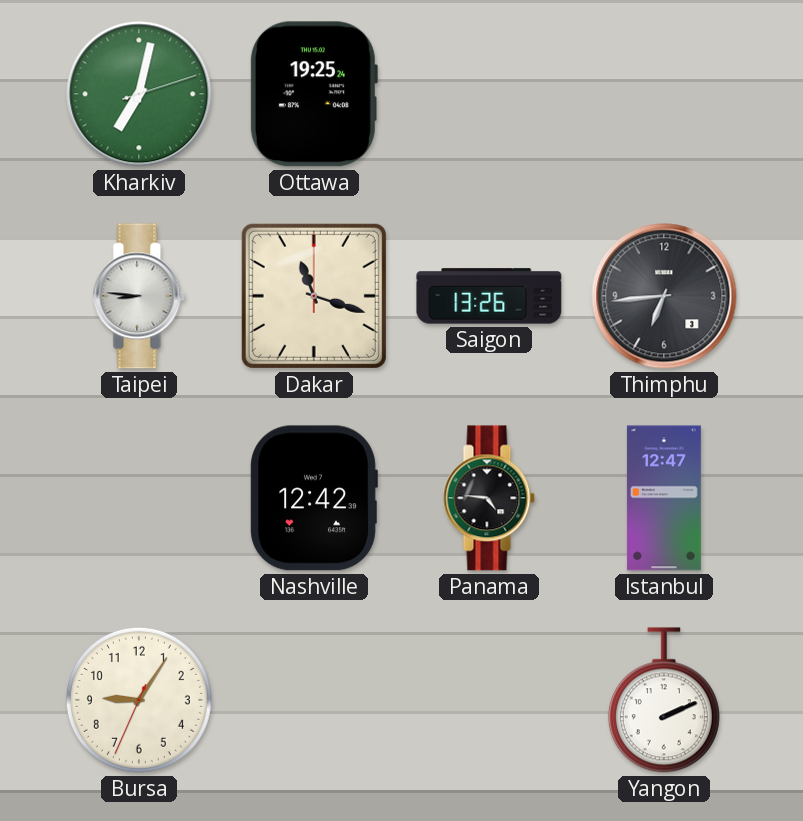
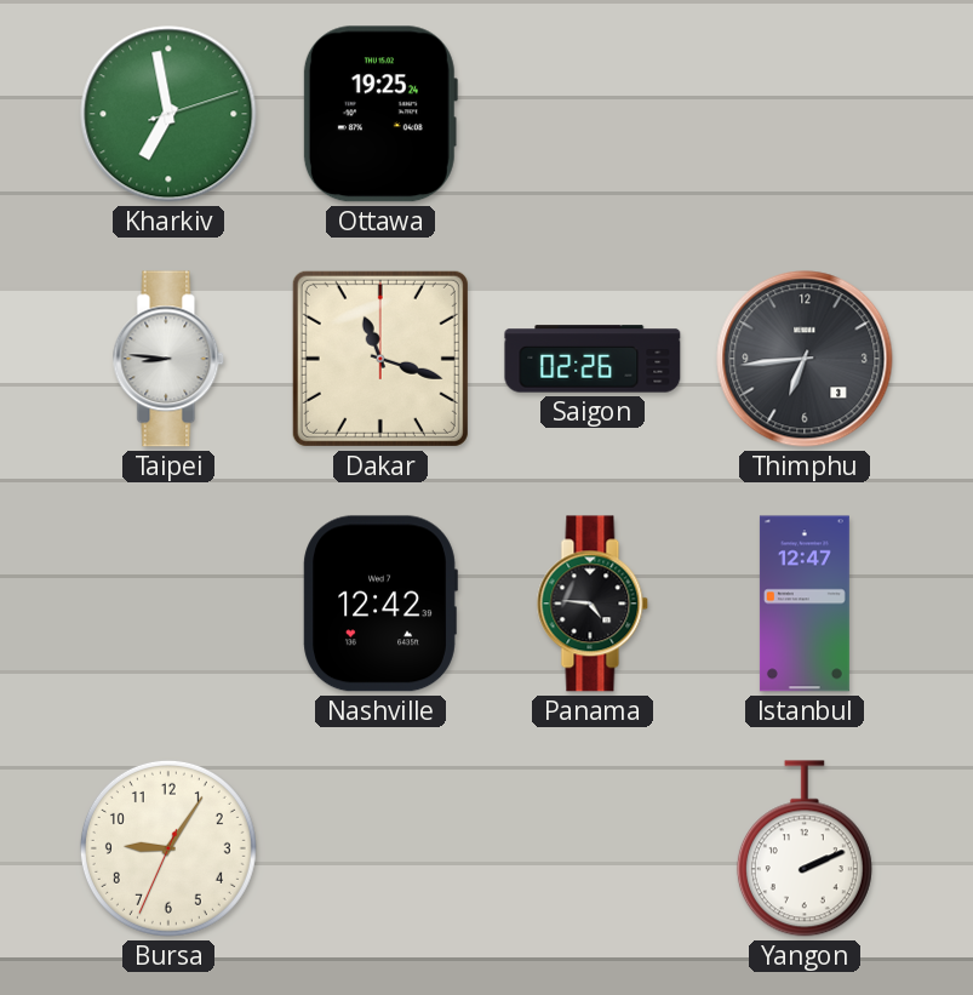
Kharkiv: 7:02 -> 6:58
Saigon: 13:26 -> 02:26
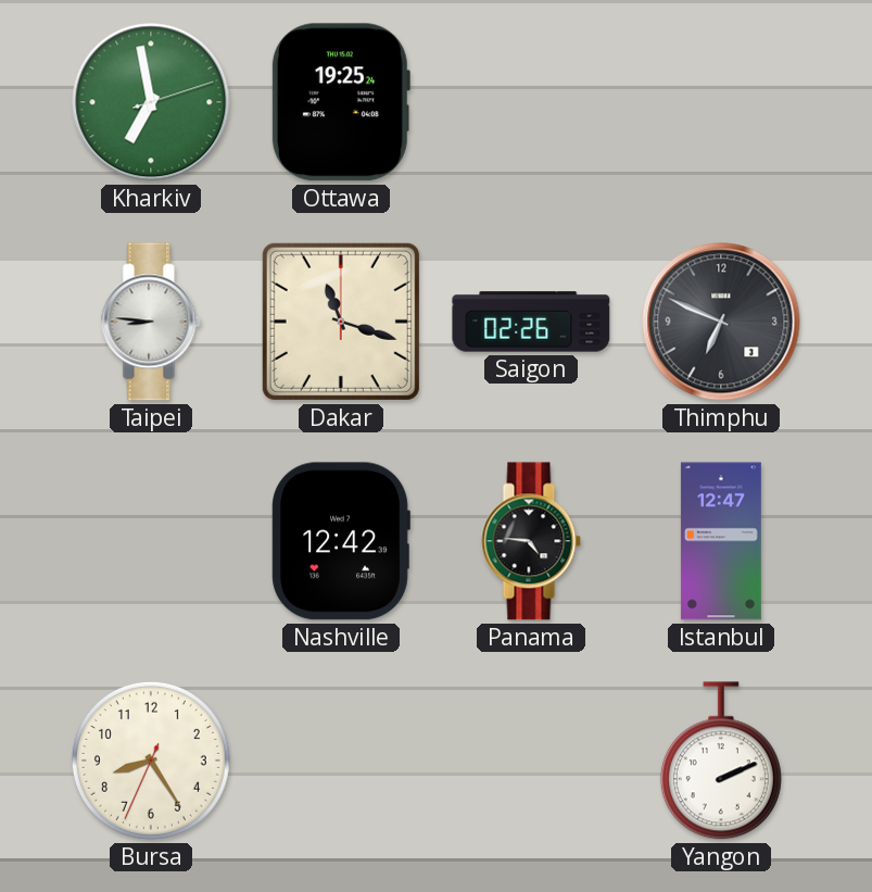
Thimphu: 6:44 -> 6:49
Bursa: 9:05 -> 8:24
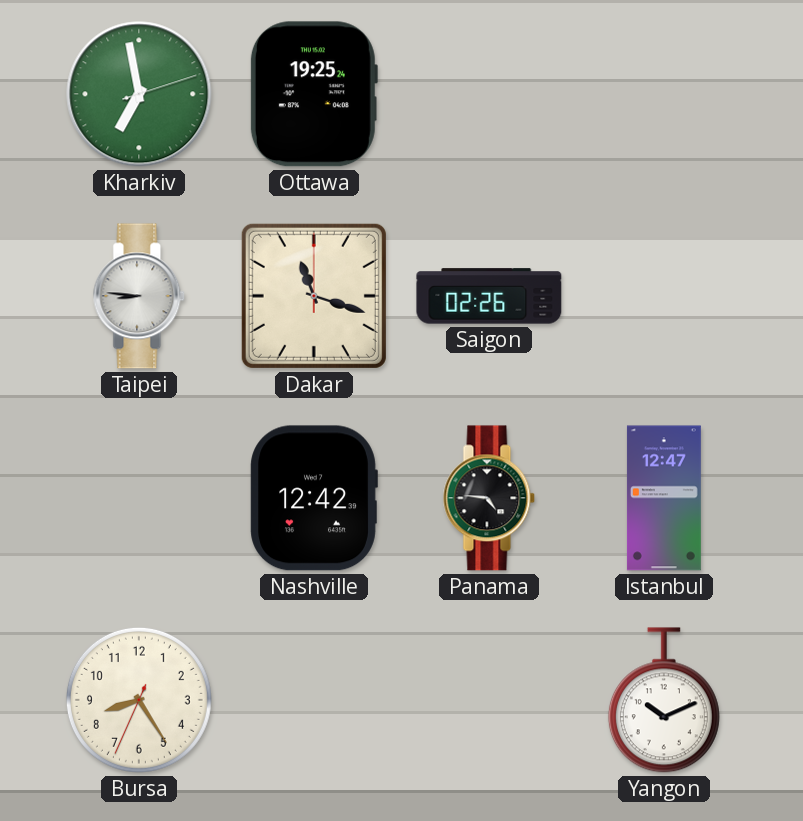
Thimphu: 6:49 -> none
Yangon: 2:11 -> 10:11
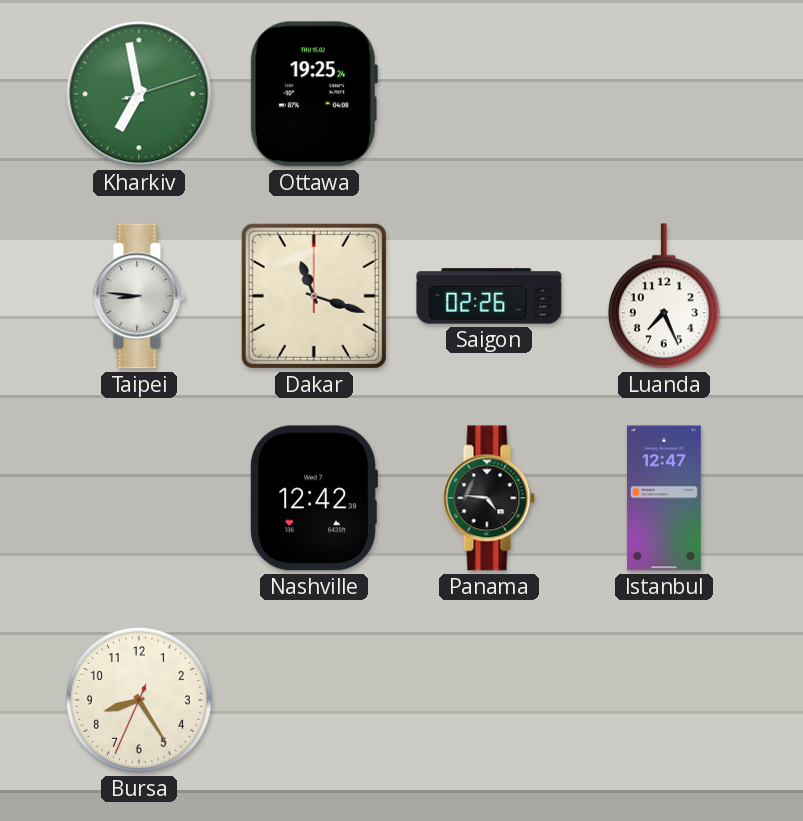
Luanda: none -> 7:26
Yangon: 10:11 -> none
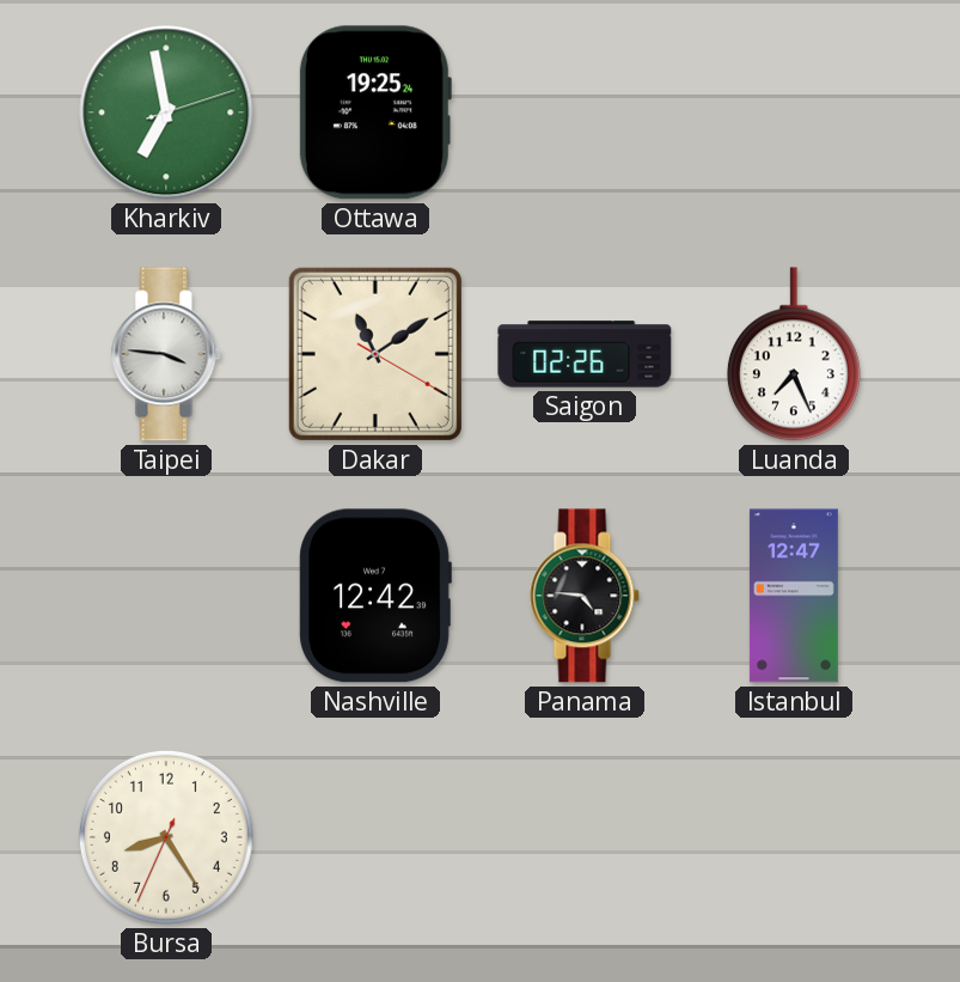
Taipei: 8:46 -> 3:46
Dakar: 11:18 -> 11:09
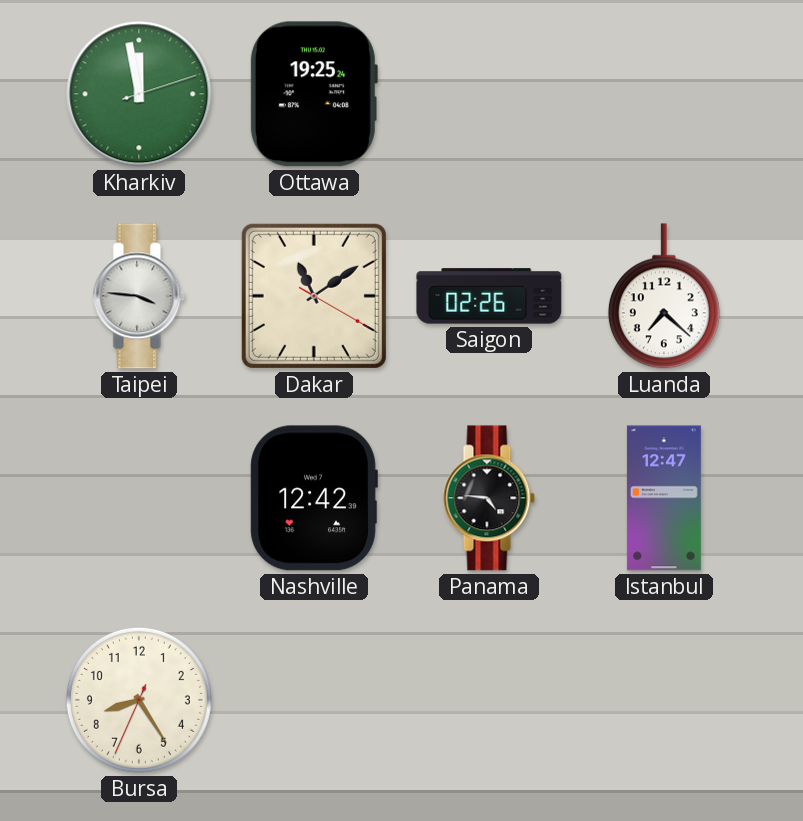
Kharkiv: 6:58 -> 11:58
Luanda: 7:26 -> 7:22
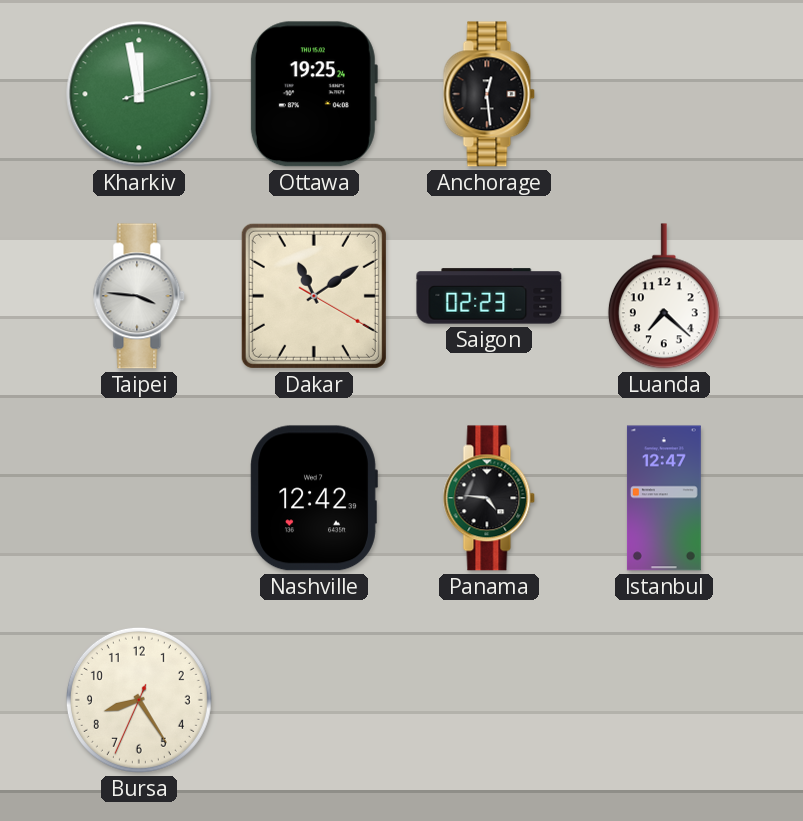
Anchorage: none -> 12:29
Saigon: 02:26 -> 02:23
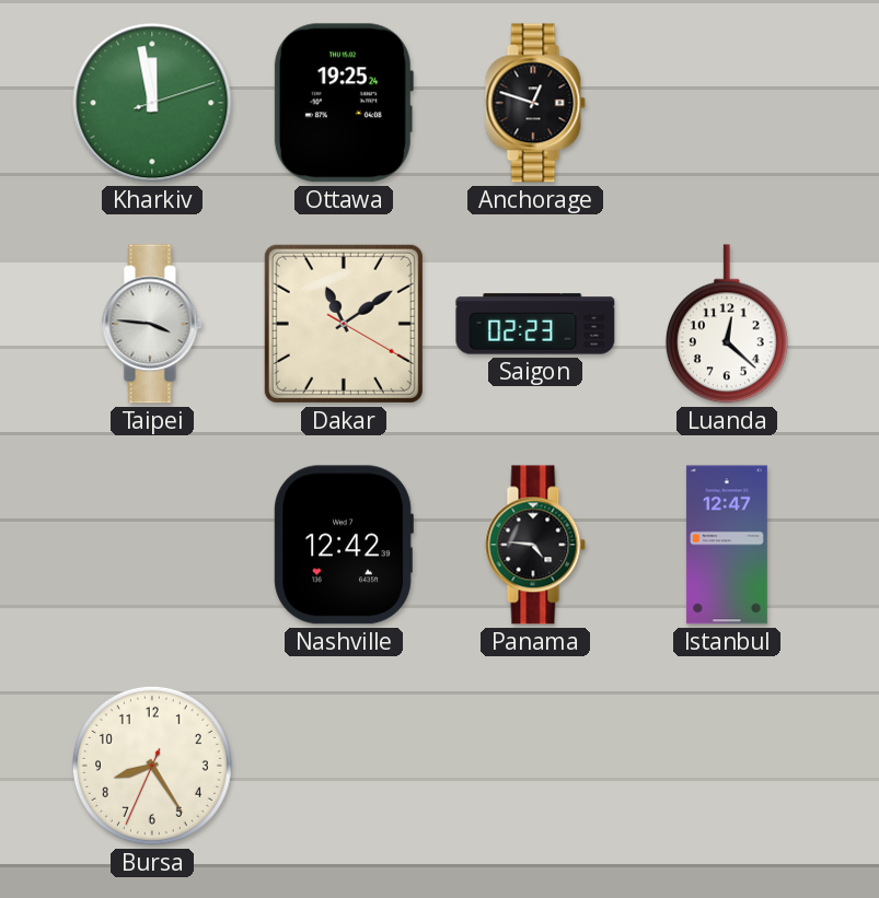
Anchorage: 12:29 -> 12:48
Luanda: 7:22 -> 12:22
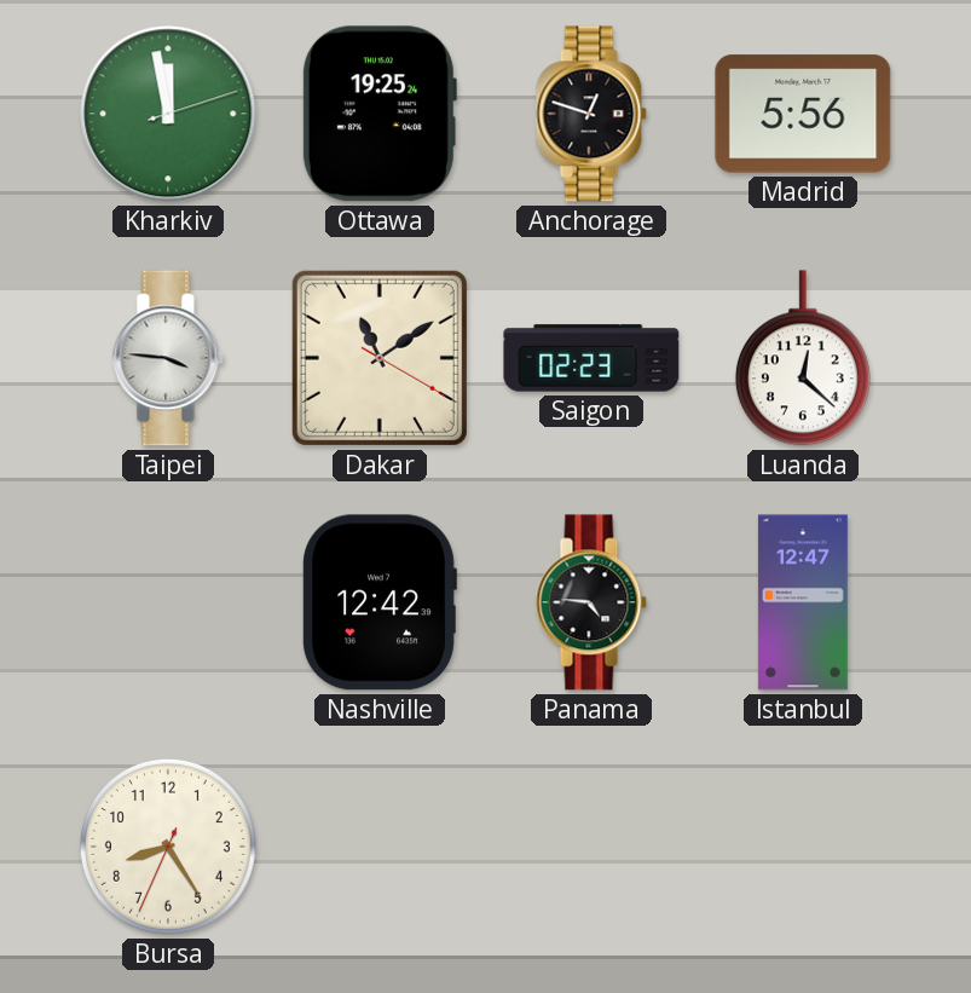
Madrid: none -> 5:56
